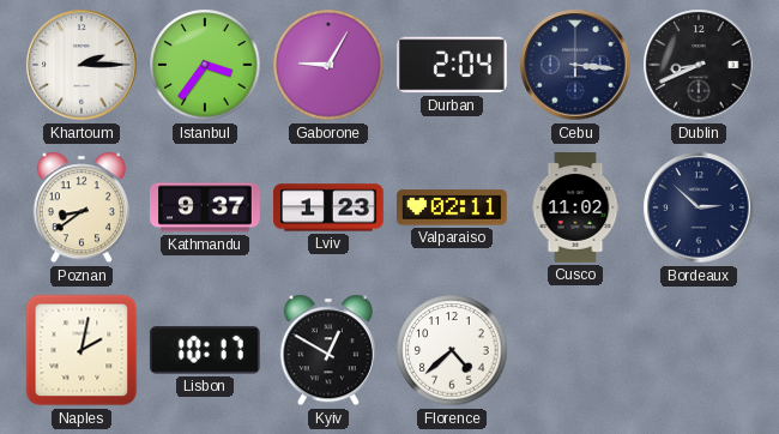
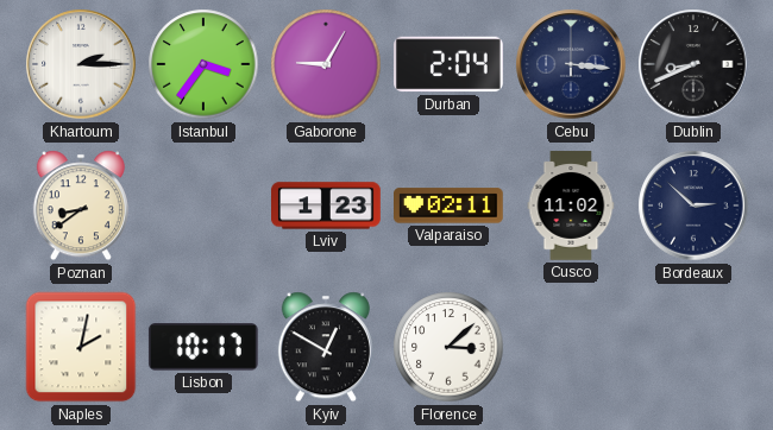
Kathmandu: 9:37 -> none
Florence: 4:38 -> 3:08
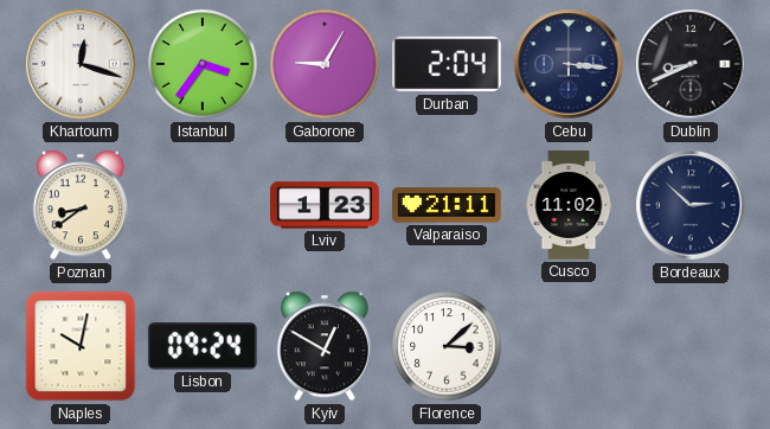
Khartoum: 2:15 -> 12:18
Valparaiso: 02:11 -> 21:11
Naples: 2:02 -> 10:02
Lisbon: 10:17 -> 09:24
